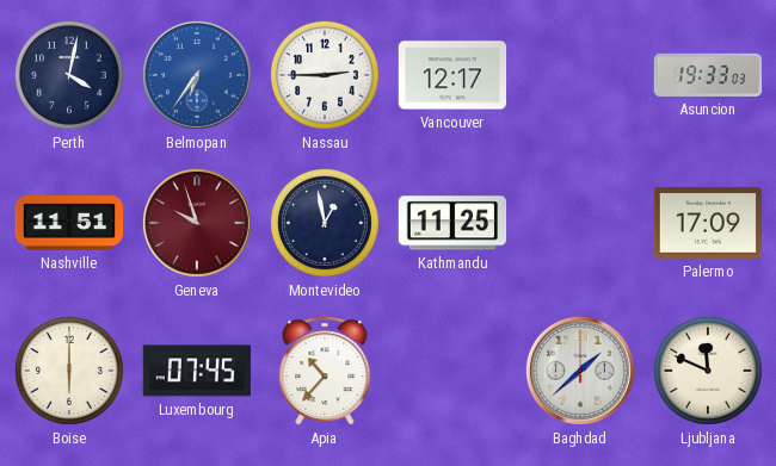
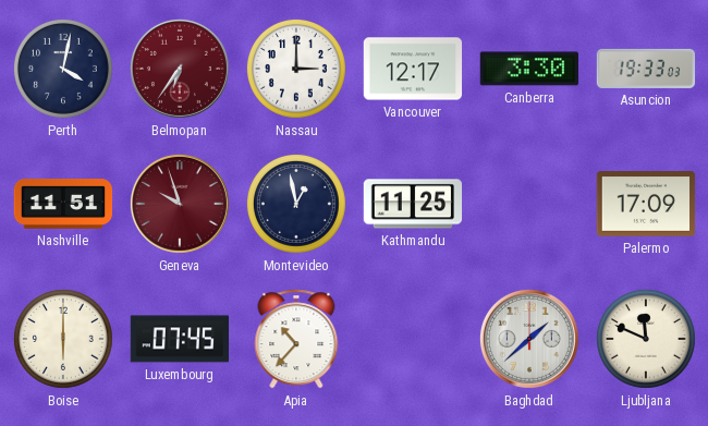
Belmopan dial: blue -> burgundy
Nassau: 2:45 -> 3:00
Canberra: none -> 3:30
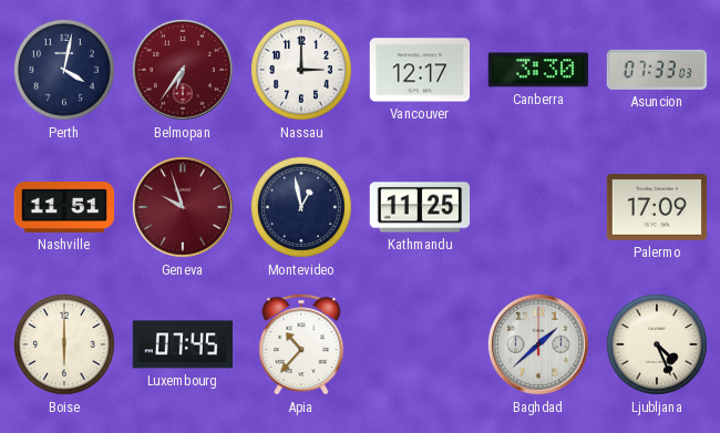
Asuncion: 19:33 -> 07:33
Ljubljana: 11:49 -> 4:26
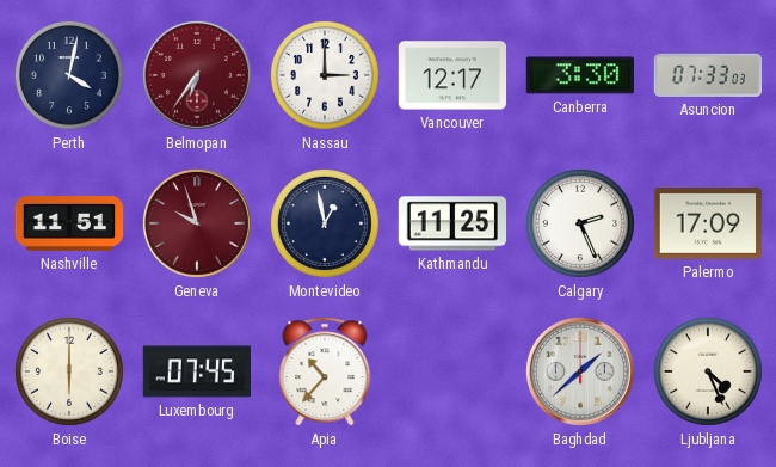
Calgary: none -> 2:26
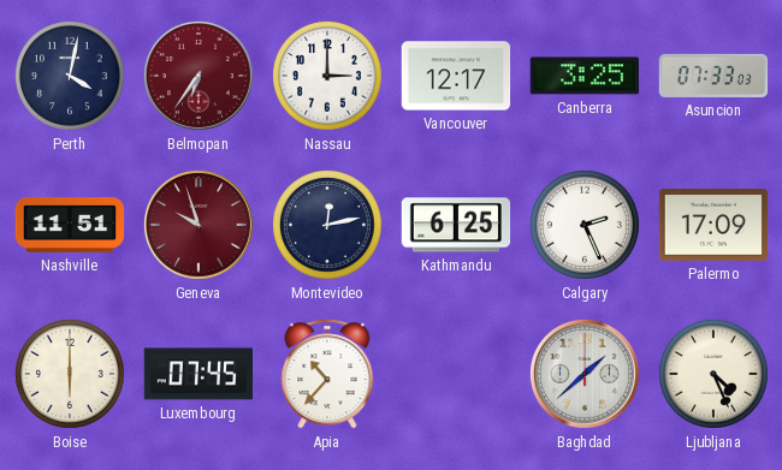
Canberra: 3:30 -> 3:25
Montevideo: 12:58 -> 12:13
Kathmandu: 11:25 -> 6:25
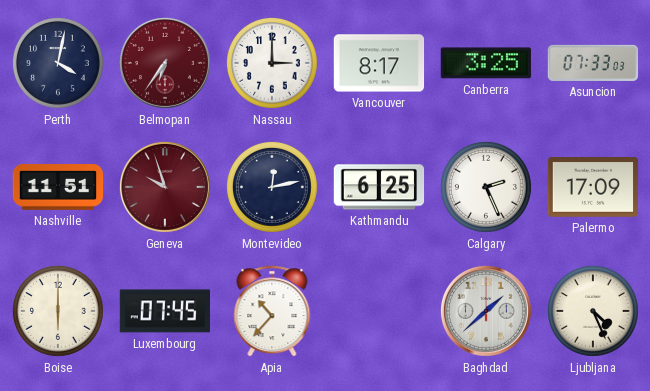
Vancouver: 12:17 -> 8:17
